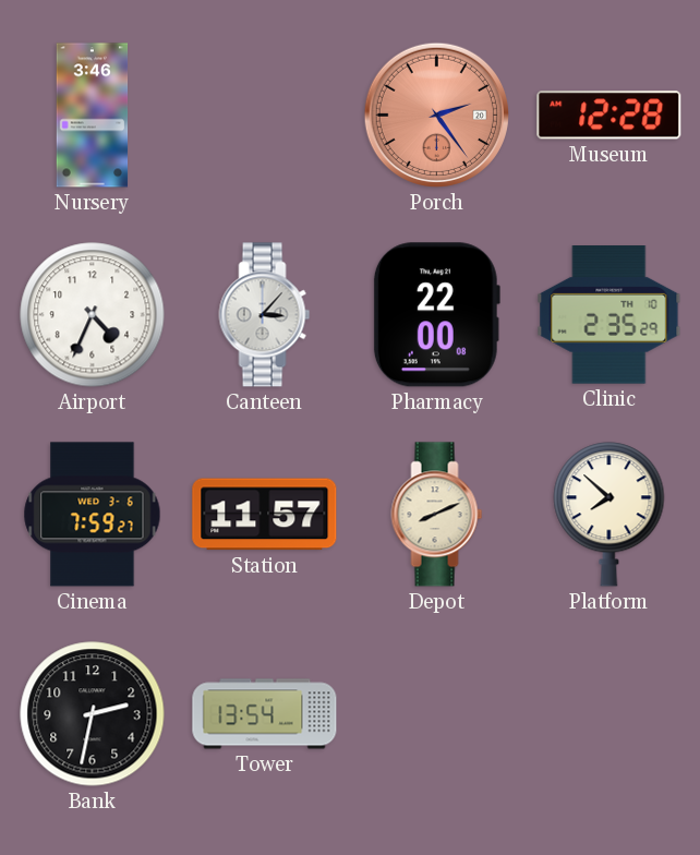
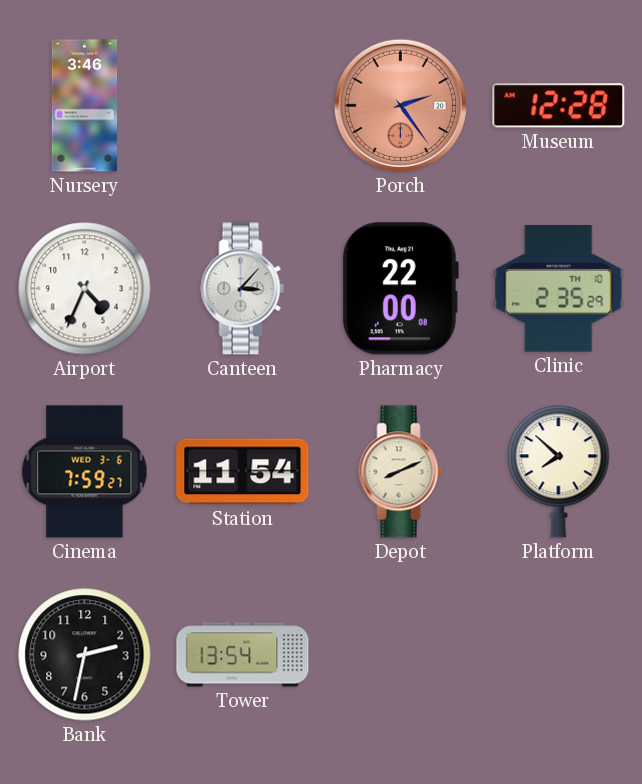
Station: 11:57 -> 11:54
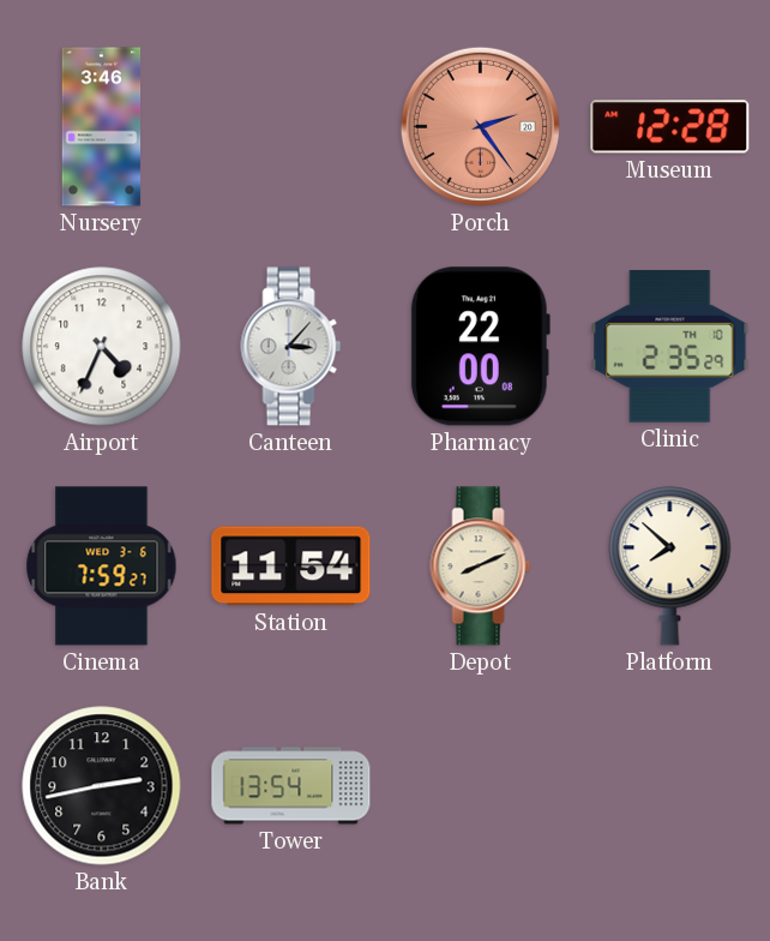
Bank: 2:32 -> 2:43
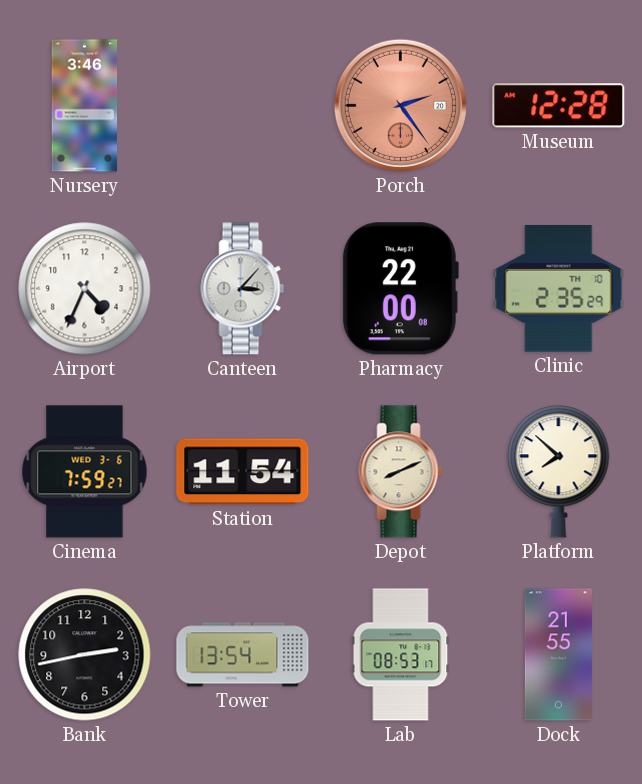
Lab: none -> 08:53
Dock: none -> 21:55
